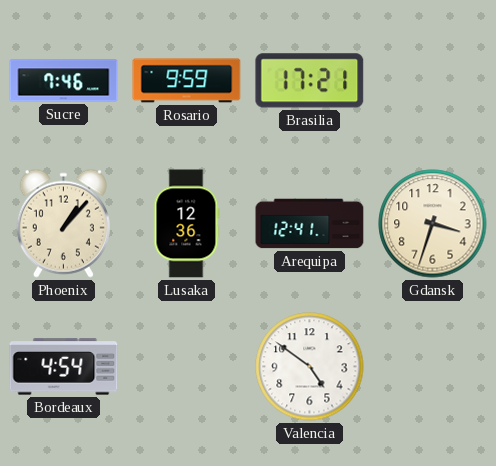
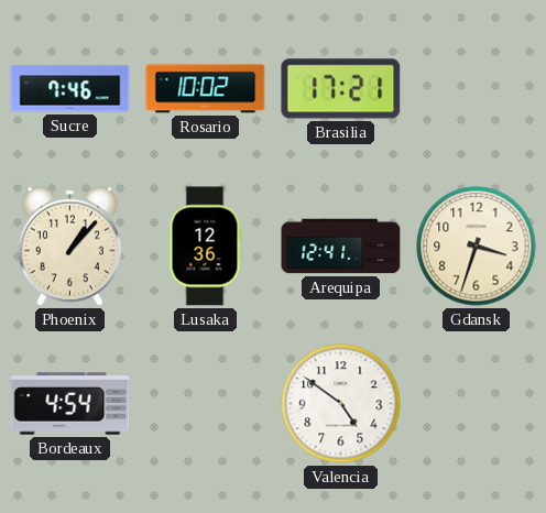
Rosario: 9:59 -> 10:02
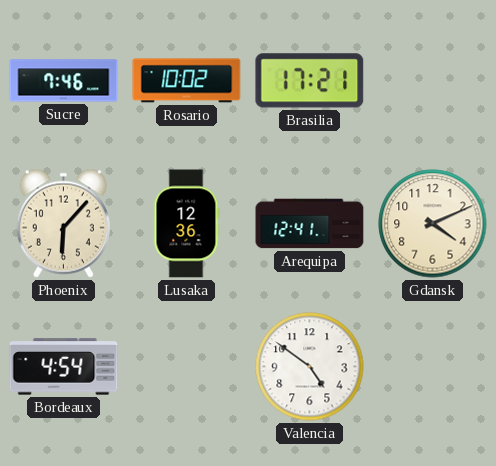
Phoenix: 1:07 -> 6:07
Gdansk: 3:33 -> 4:11
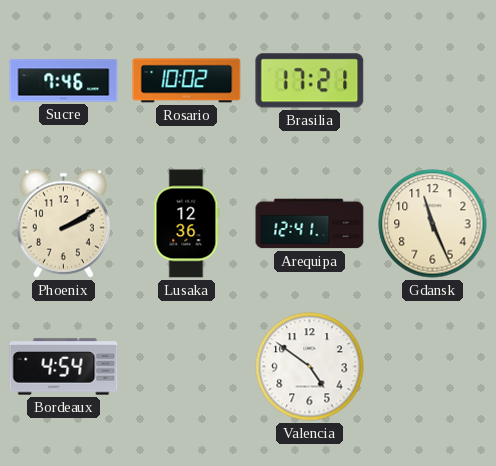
Phoenix: 6:07 -> 2:10
Gdansk: 4:11 -> 11:26
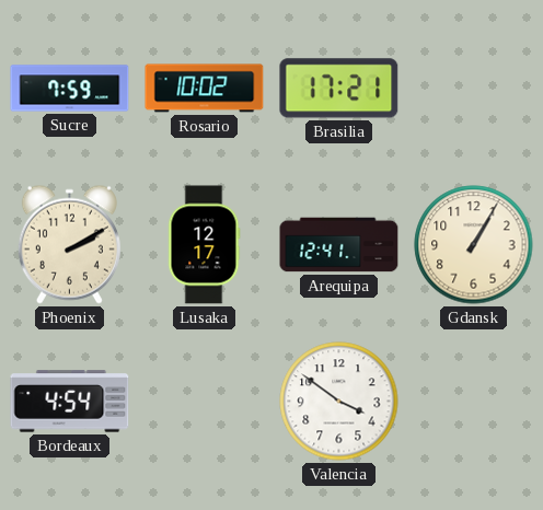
Sucre: 7:46 -> 7:59
Lusaka: 12:36 -> 12:17
Gdansk: 11:26 -> 1:05
Valencia: 4:51 -> 3:51
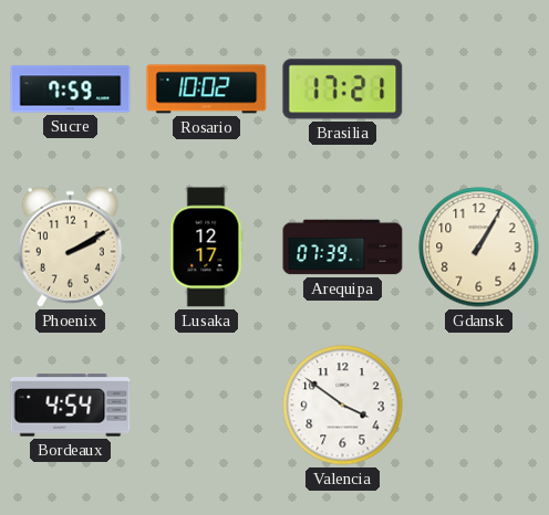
Arequipa: 12:41 -> 07:39
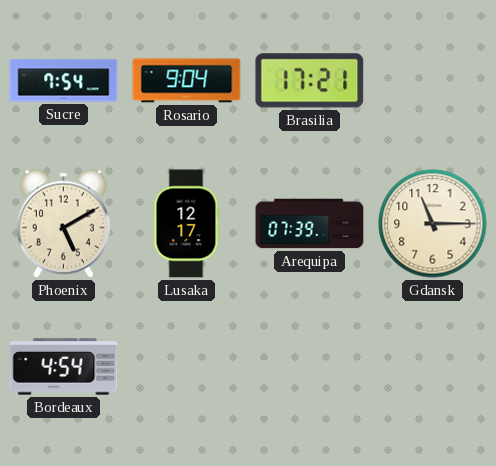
Sucre: 7:59 -> 7:54
Rosario: 10:02 -> 9:04
Phoenix: 2:10 -> 5:10
Gdansk: 1:05 -> 11:15
Valencia: 3:51 -> none
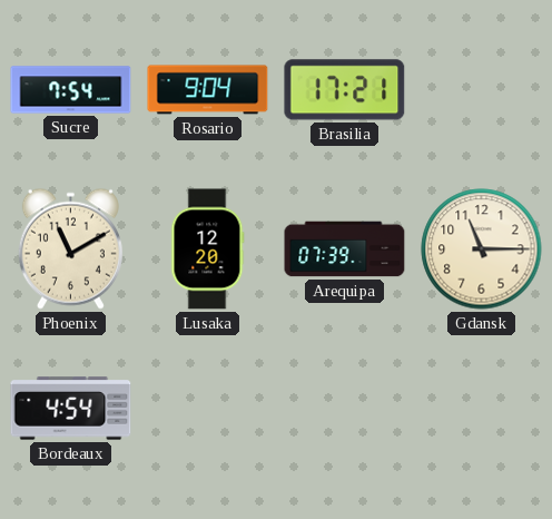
Phoenix: 5:10 -> 11:10
Lusaka: 12:17 -> 12:20
